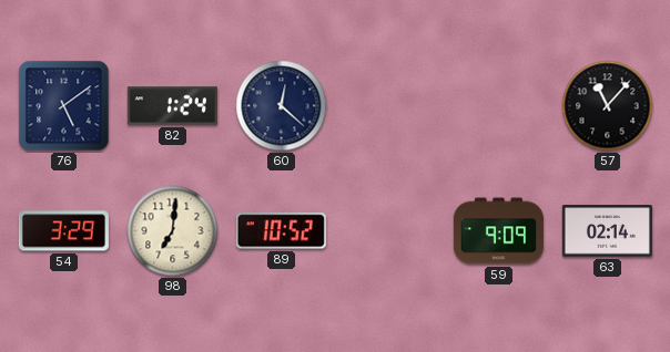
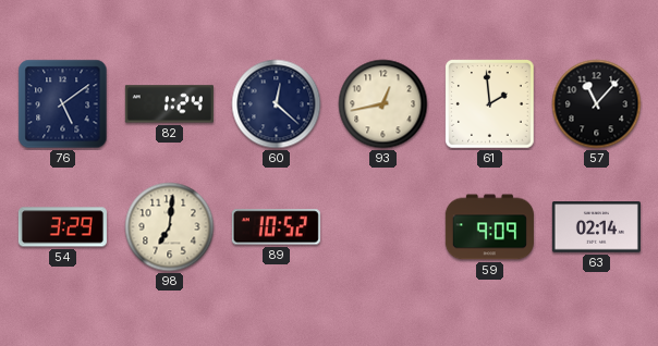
93: none -> 12:43
61: none -> 1:59
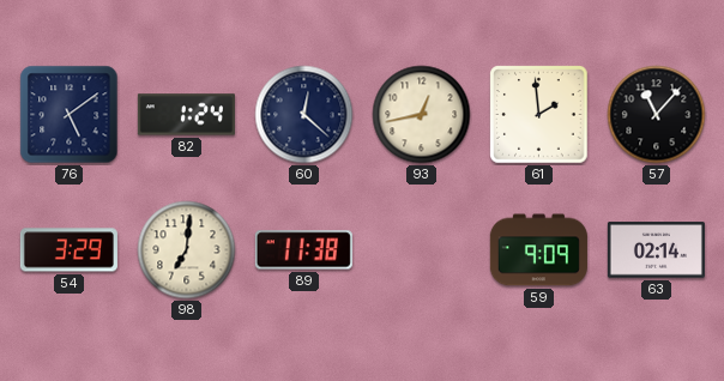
89: 10:52 -> 11:38
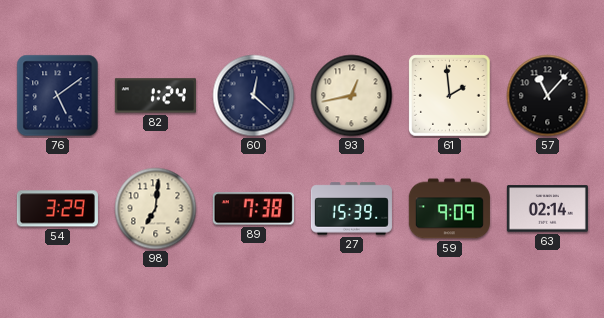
89: 11:38 -> 7:38
27: none -> 15:39
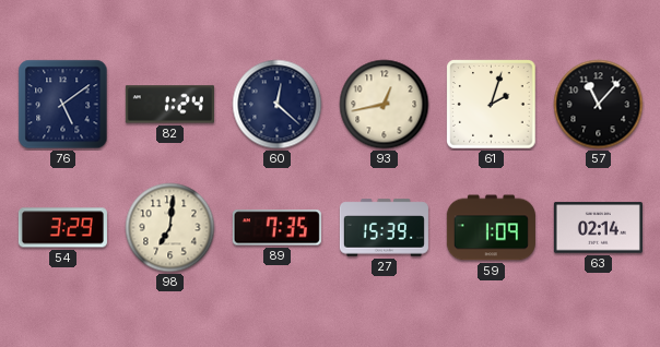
61: 1:59 -> 2:03
89: 7:38 -> 7:35
59: 9:09 -> 1:09
